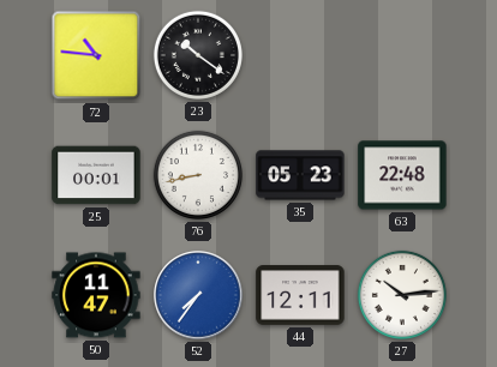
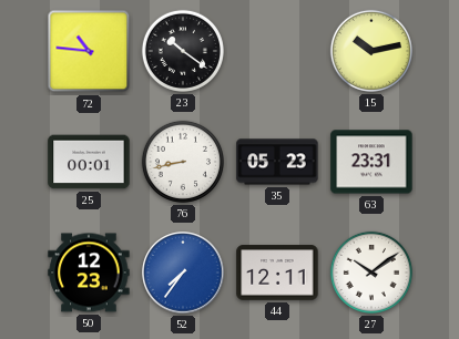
15: none -> 10:13
63: 22:48 -> 23:31
50: 11:47 -> 12:23
27: 10:14 -> 10:09
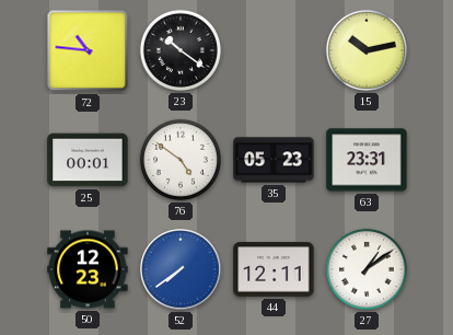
76: 8:43 -> 4:51
52: 7:36 -> 7:39
27: 10:09 -> 1:09
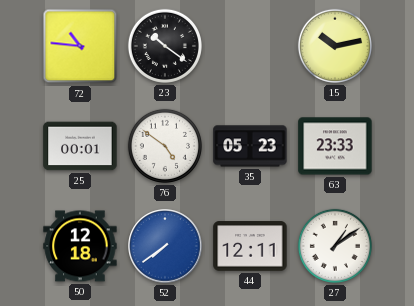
63: 23:31 -> 23:33
50: 12:23 -> 12:18
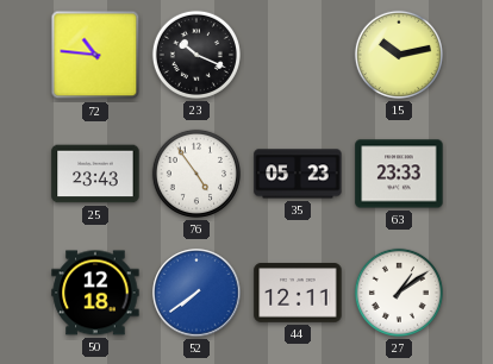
23: 10:21 -> 10:19
25: 00:01 -> 23:43
76: 4:51 -> 4:54
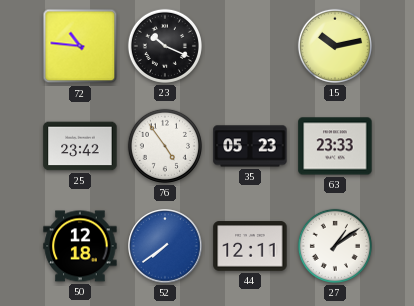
25: 23:43 -> 23:42
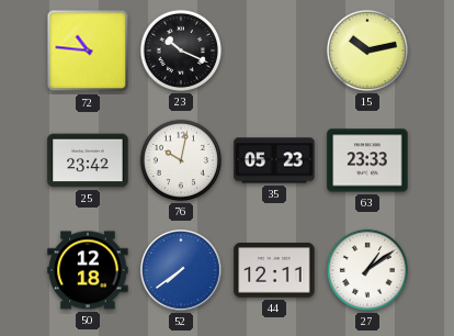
76: 4:54 -> 10:02
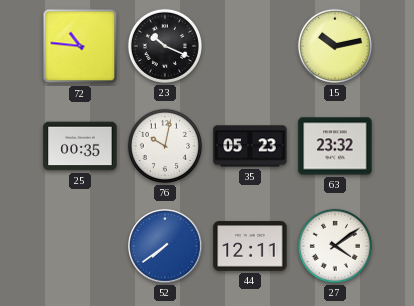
25: 23:42 -> 00:35
63: 23:33 -> 23:32
50: 12:18 -> none
27: 1:09 -> 4:09
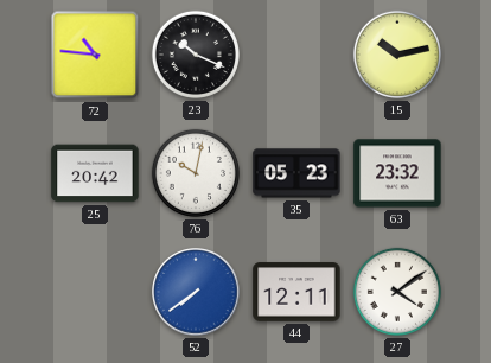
25: 00:35 -> 20:42
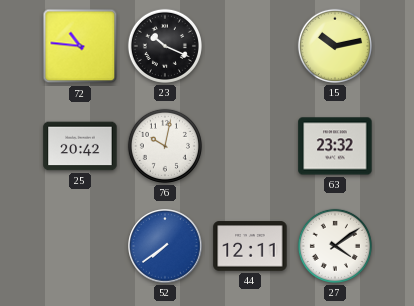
35: 05:23 -> none
